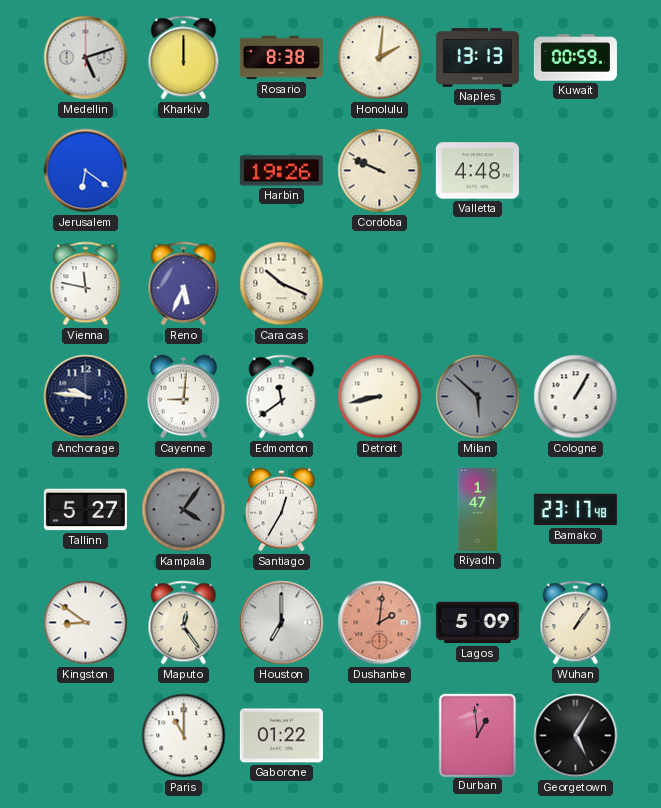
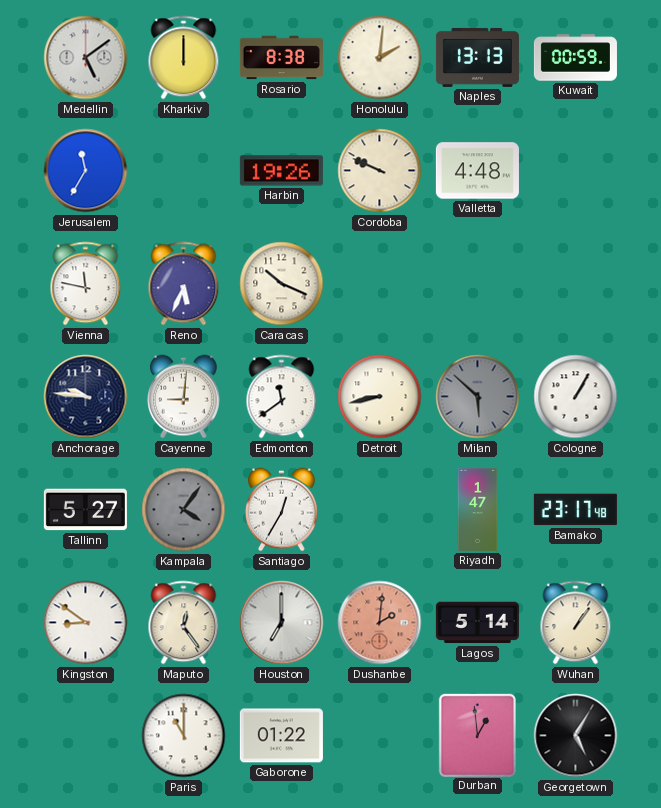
Medellin: 5:12 -> 5:09
Jerusalem: 6:21 -> 11:35
Lagos: 5:09 -> 5:14
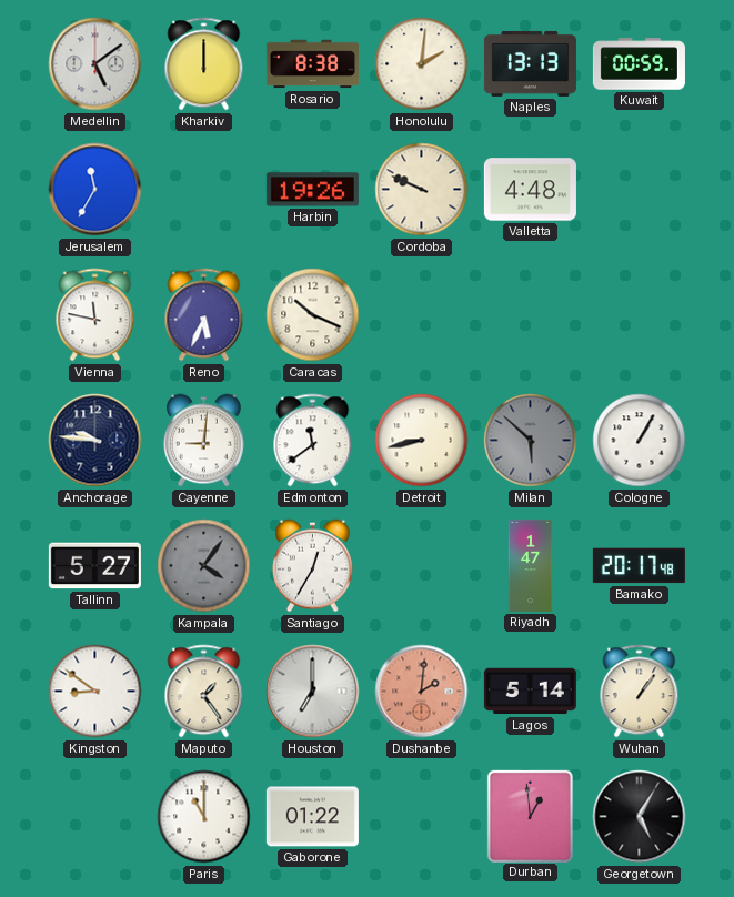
Bamako: 23:17 -> 20:17
Maputo: 12:24 -> 1:24
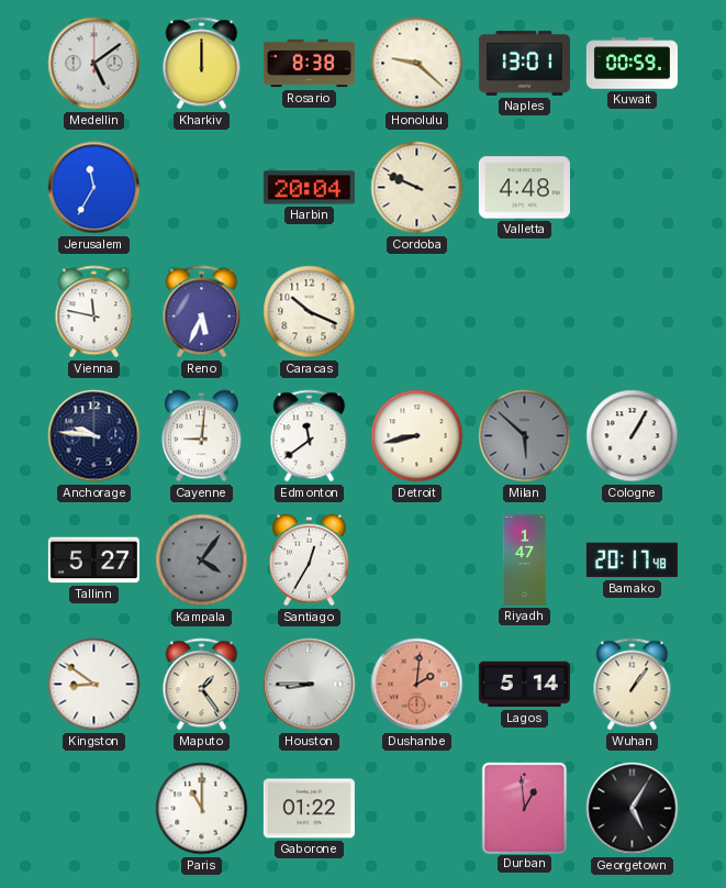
Honolulu: 2:01 -> 9:22
Naples: 13:13 -> 13:01
Harbin: 19:26 -> 20:04
Houston: 7:00 -> 8:45
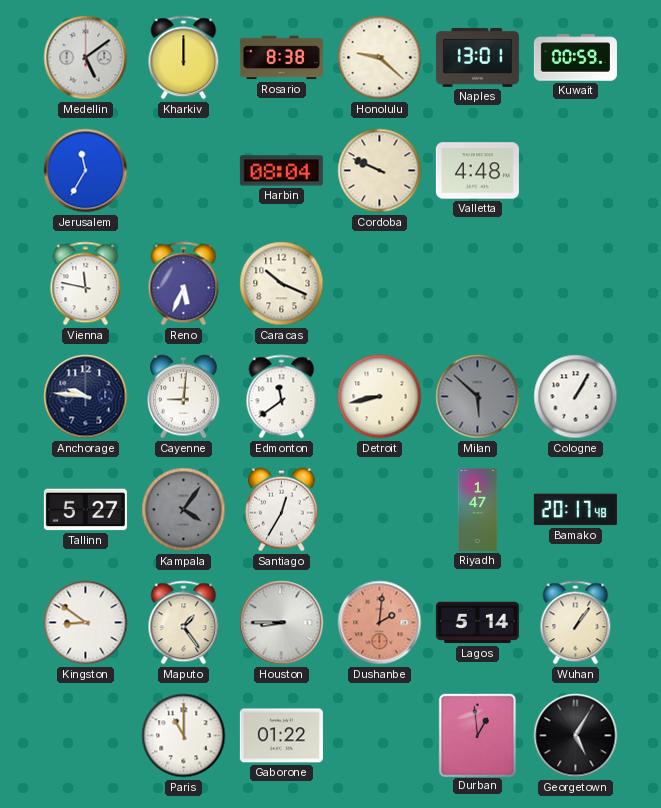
Harbin: 20:04 -> 08:04
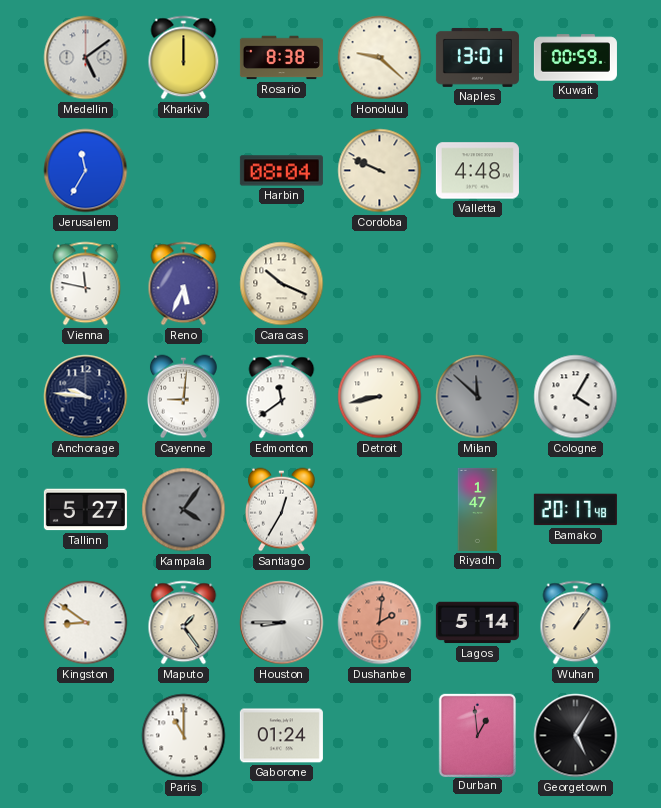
Milan: 5:52 -> 11:52
Cologne: 1:05 -> 4:05
Gaborone: 01:22 -> 01:24
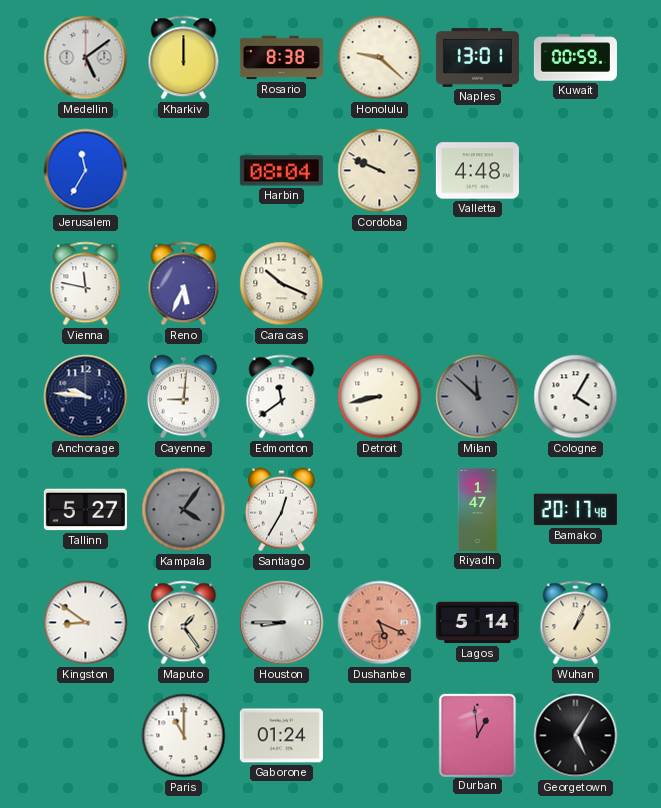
Dushanbe: 2:01 -> 5:19
Wuhan: 1:06 -> 1:04
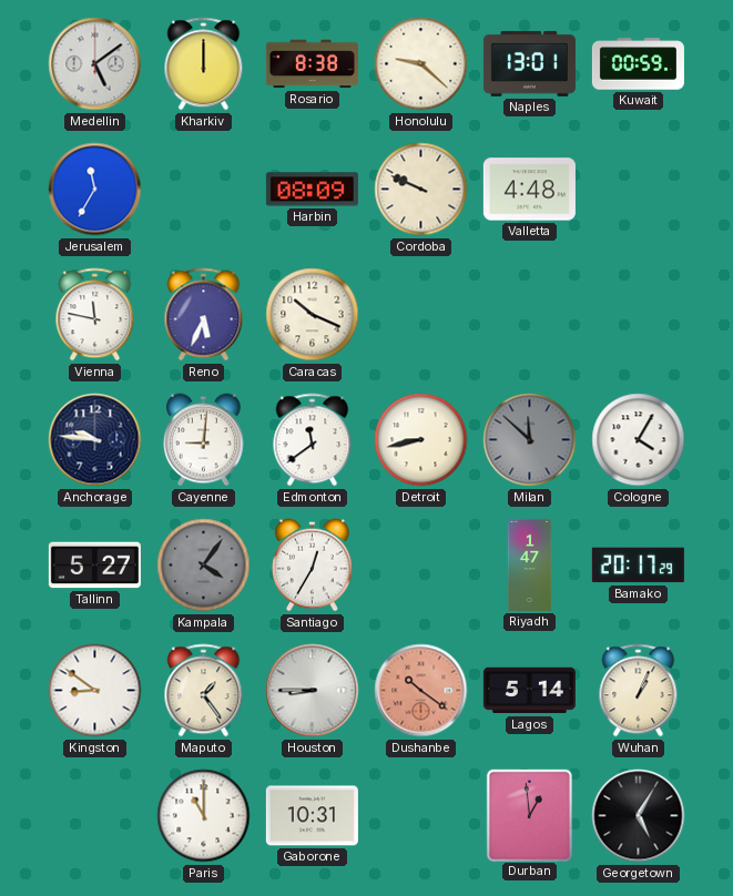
Harbin: 08:04 -> 08:09
Bamako: 20:17:48 -> 20:17:29
Dushanbe: 5:19 -> 10:21
Gaborone: 01:24 -> 10:31
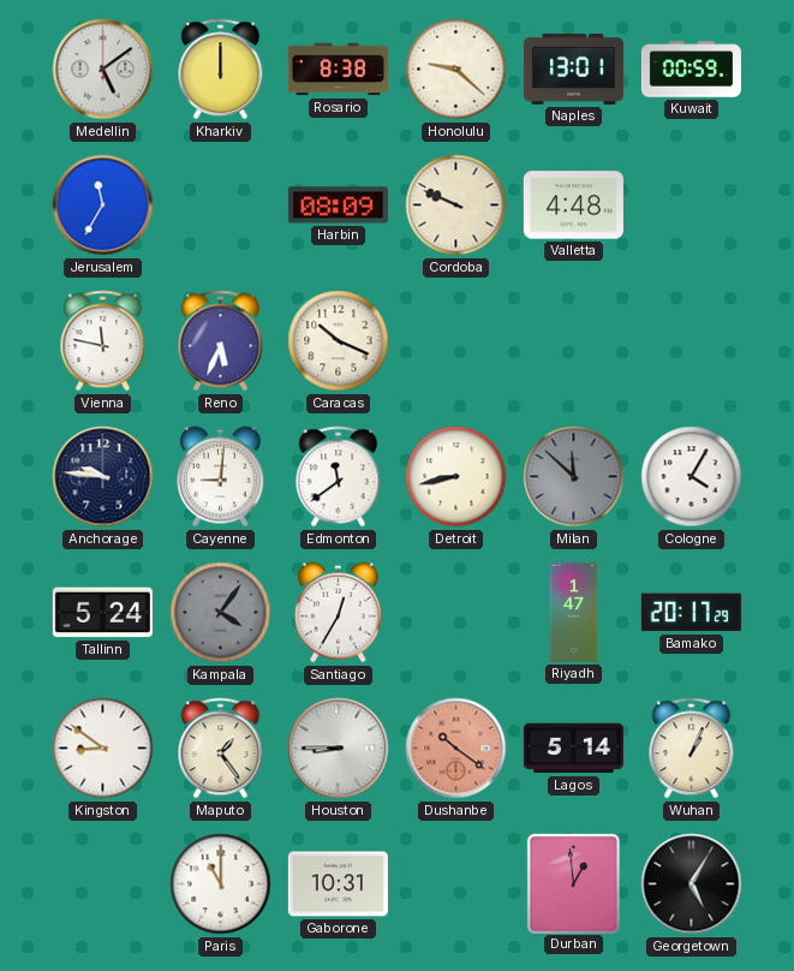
Tallinn: 5:27 -> 5:24
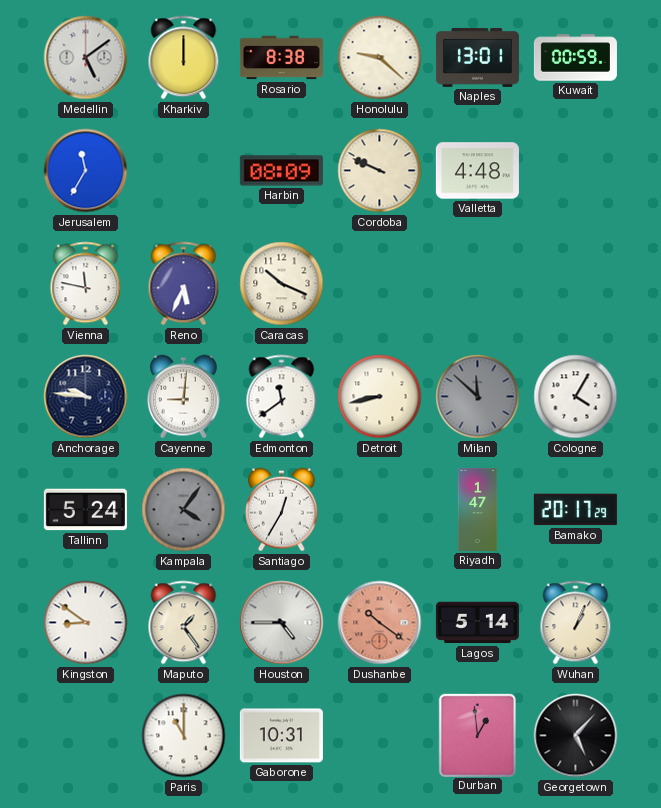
Houston: 8:45 -> 4:45
Georgetown: 5:05 -> 5:07
